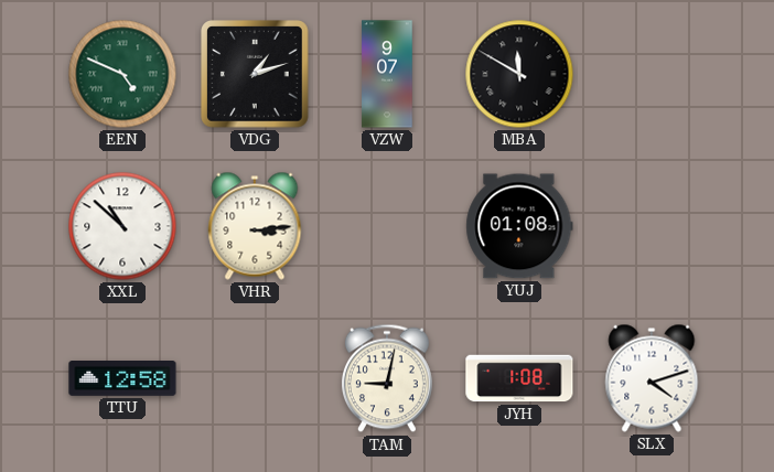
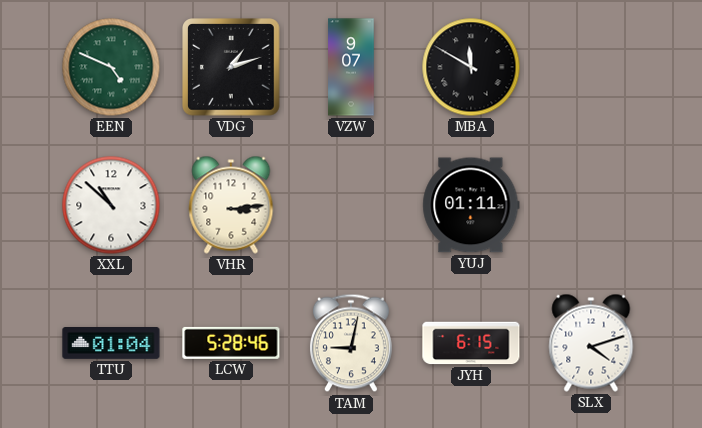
YUJ: 01:08 -> 01:11
TTU: 12:58 -> 01:04
LCW: none -> 5:28
JYH: 1:08 -> 6:15
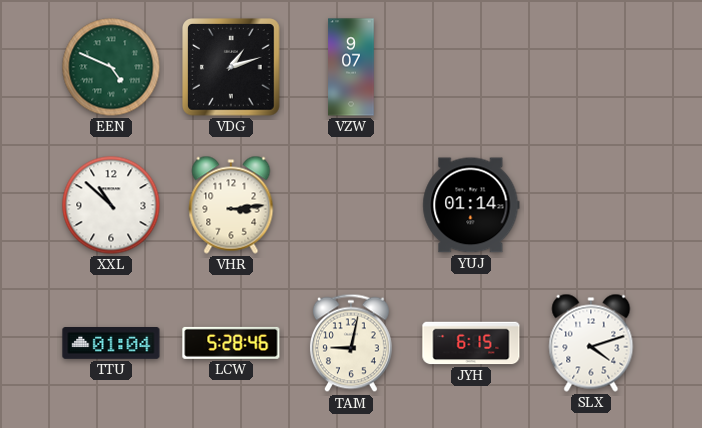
MBA: 11:50 -> none
YUJ: 01:11 -> 01:14
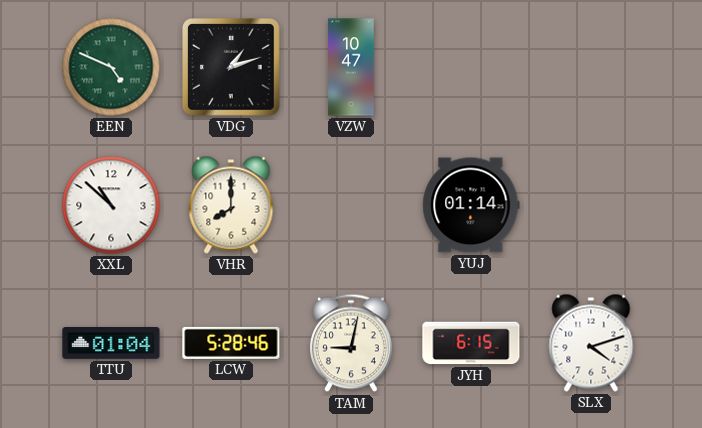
VZW: 9:07 -> 10:47
VHR: 3:14 -> 8:00
